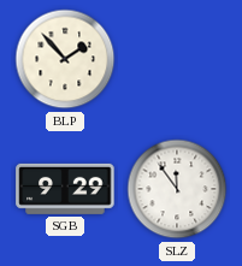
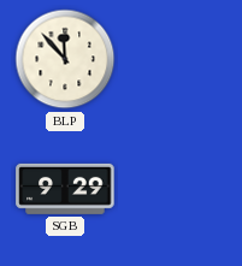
BLP: 1:53 -> 11:53
SLZ: 11:54 -> none
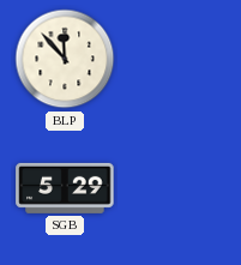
SGB: 9:29 -> 5:29
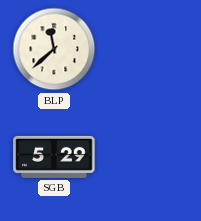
BLP: 11:53 -> 11:38
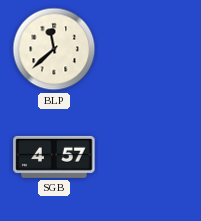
SGB: 5:29 -> 4:57
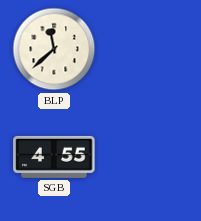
SGB: 4:57 -> 4:55
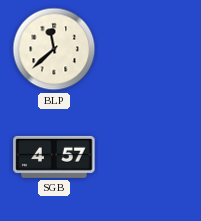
SGB: 4:55 -> 4:57
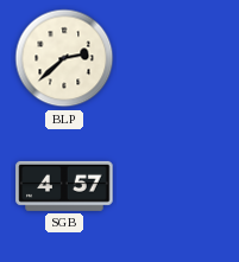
BLP: 11:38 -> 2:38
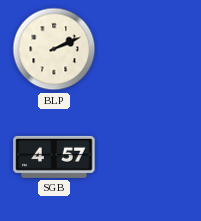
BLP: 2:38 -> 2:11
